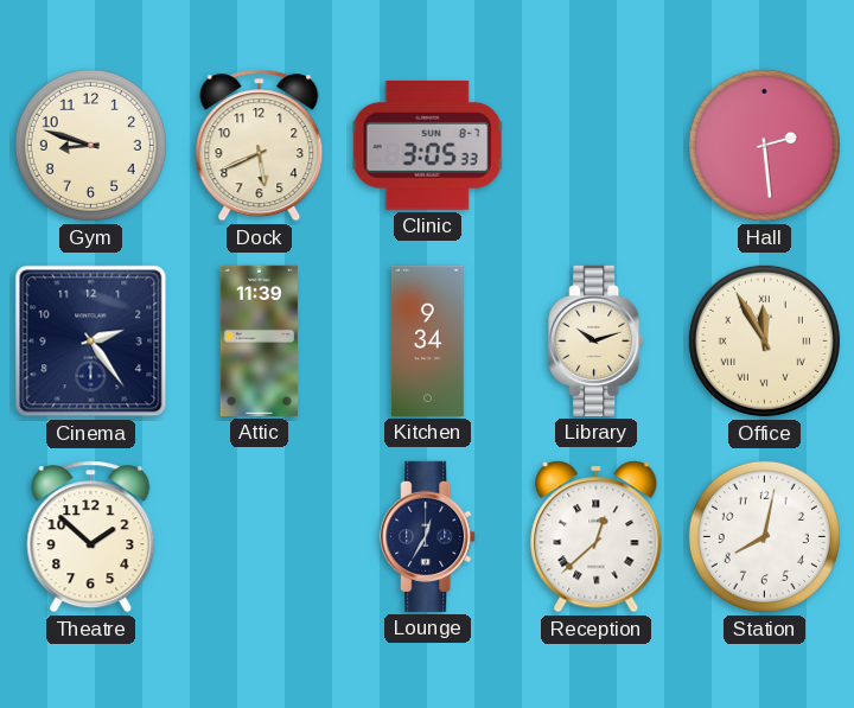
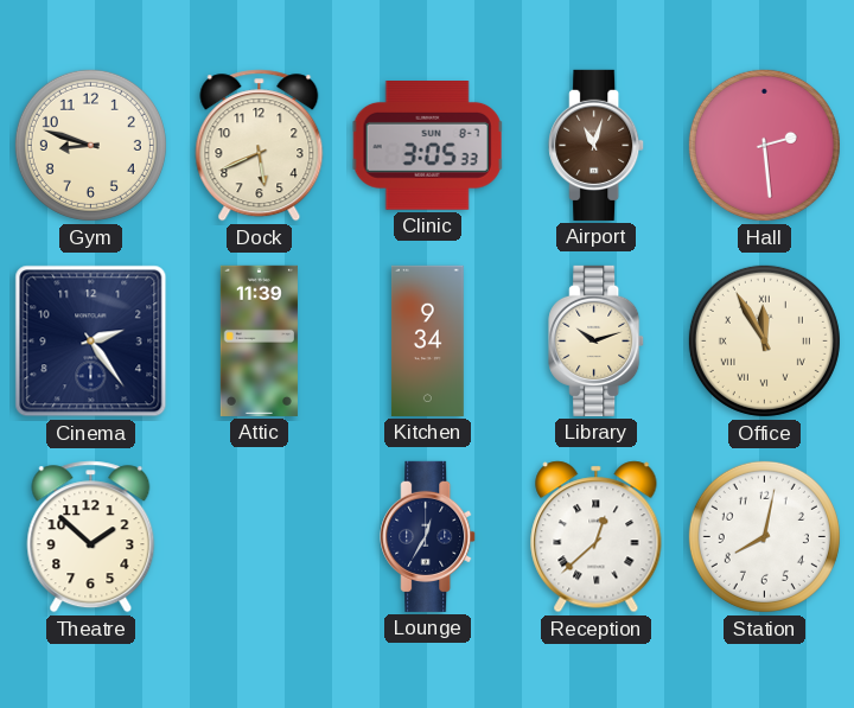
Airport: none -> 11:03
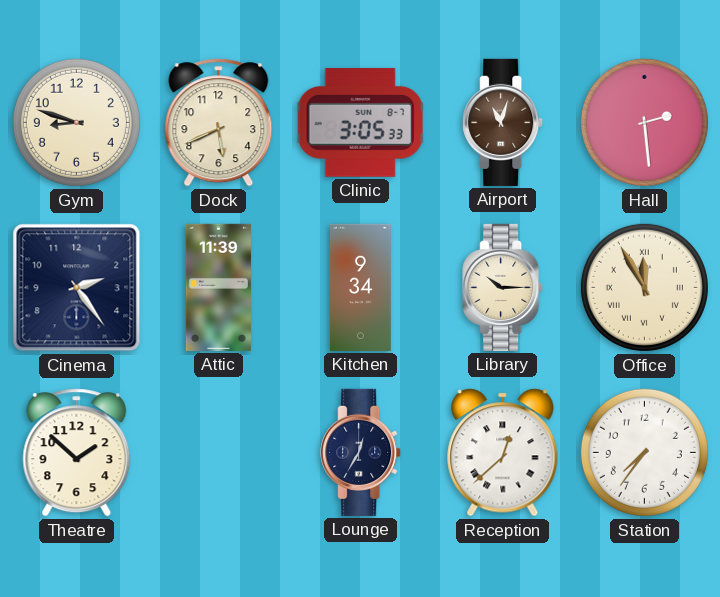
Library: 10:12 -> 10:15
Station: 8:02 -> 7:36
